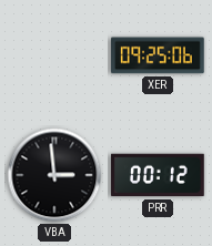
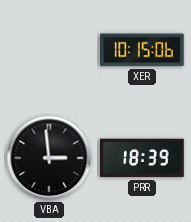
XER: 09:25 -> 10:15
PRR: 00:12 -> 18:39
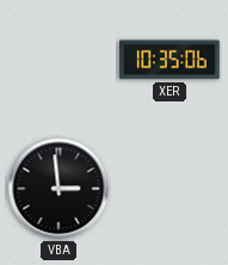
XER: 10:15 -> 10:35
PRR: 18:39 -> none
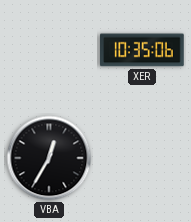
VBA: 2:59 -> 12:35
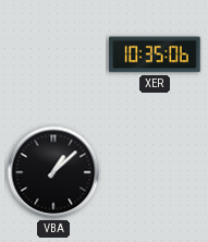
VBA: 12:35 -> 1:08
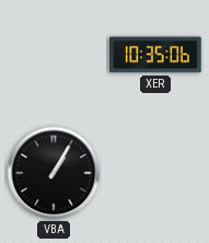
VBA: 1:08 -> 1:05
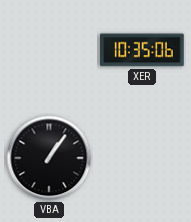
VBA: 1:05 -> 1:06
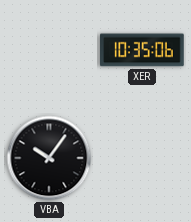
VBA: 1:06 -> 10:06
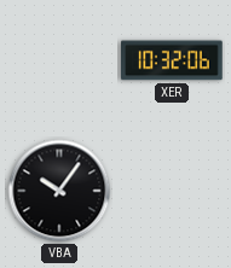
XER: 10:35 -> 10:32
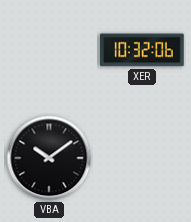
VBA: 10:06 -> 10:09
